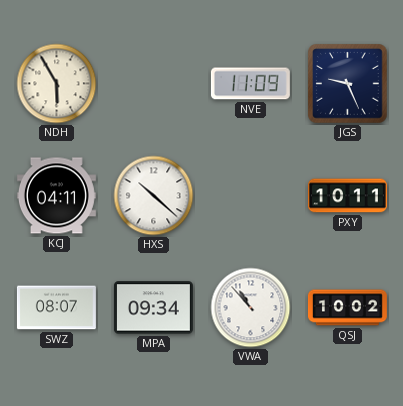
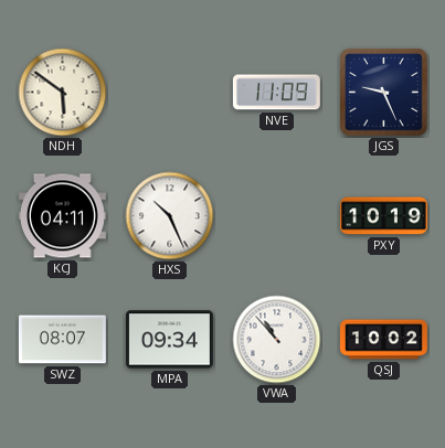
NDH: 5:55 -> 5:51
HXS: 10:22 -> 10:26
PXY: 10:11 -> 10:19
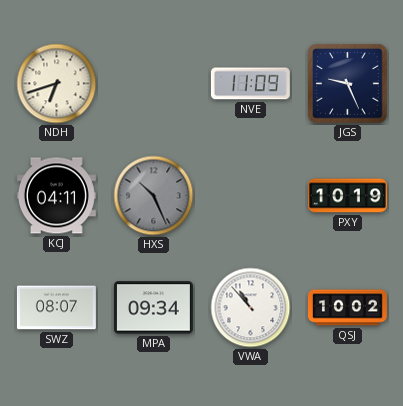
NDH: 5:51 -> 6:42
HXS dial: white -> grey
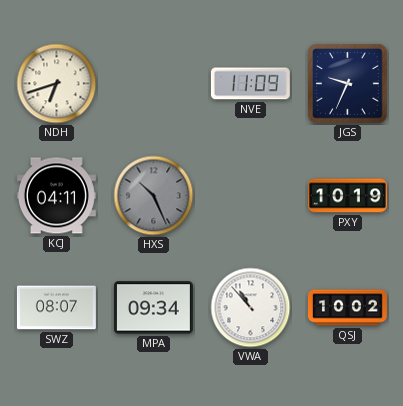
JGS: 9:26 -> 9:34
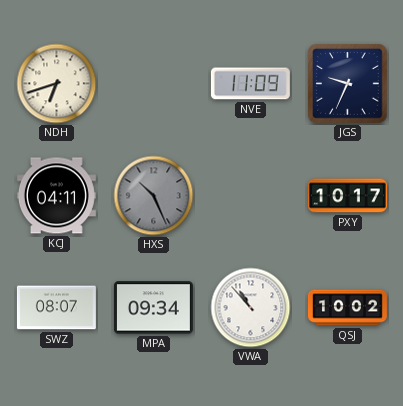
PXY: 10:19 -> 10:17
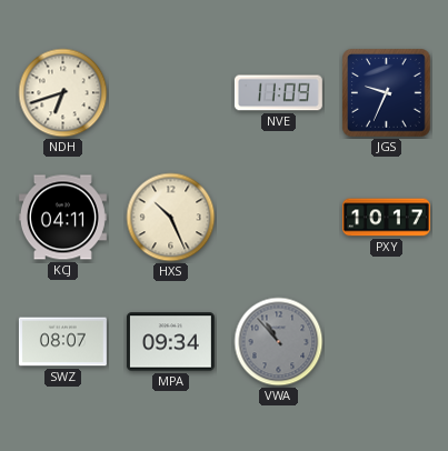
HXS dial: grey -> cream
VWA dial: white -> grey
QSJ: 10:02 -> none
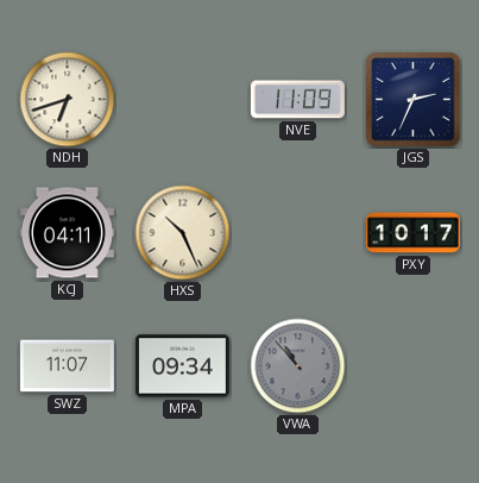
JGS: 9:34 -> 2:34
SWZ: 08:07 -> 11:07
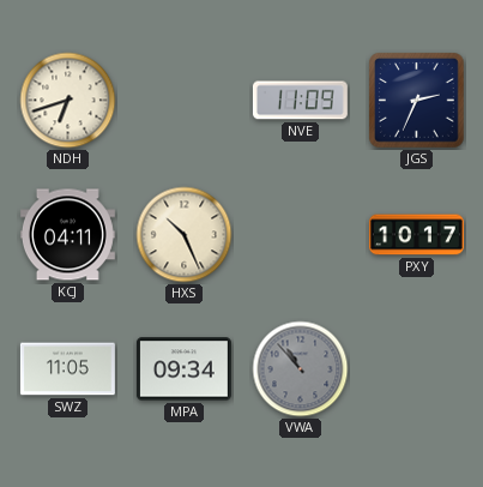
SWZ: 11:07 -> 11:05
